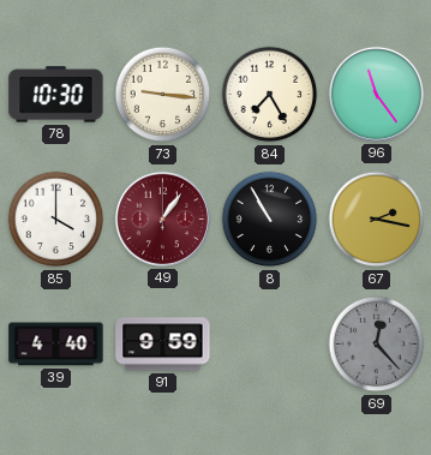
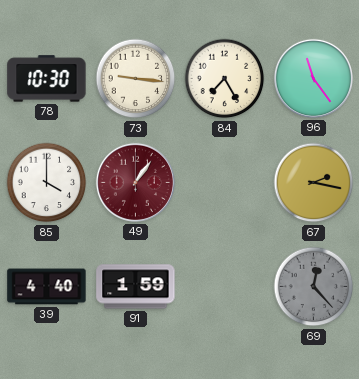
8: 10:55 -> none
91: 9:59 -> 1:59
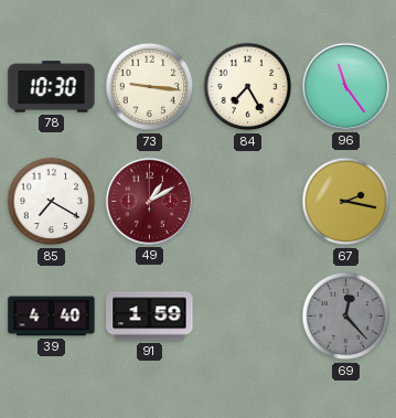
85: 4:00 -> 7:20
49: 1:06 -> 1:10
